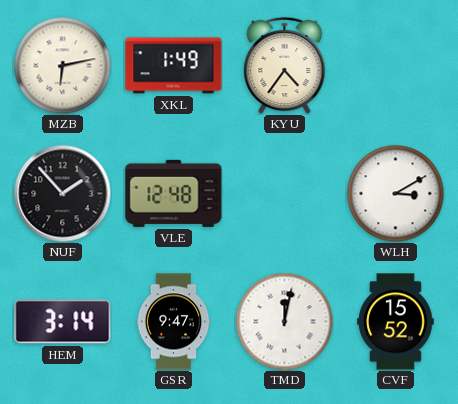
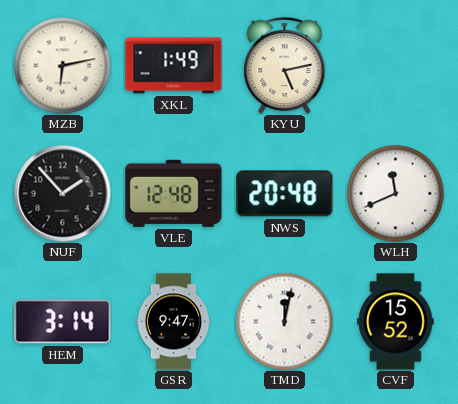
KYU: 4:36 -> 5:13
NWS: none -> 20:48
WLH: 3:10 -> 11:41
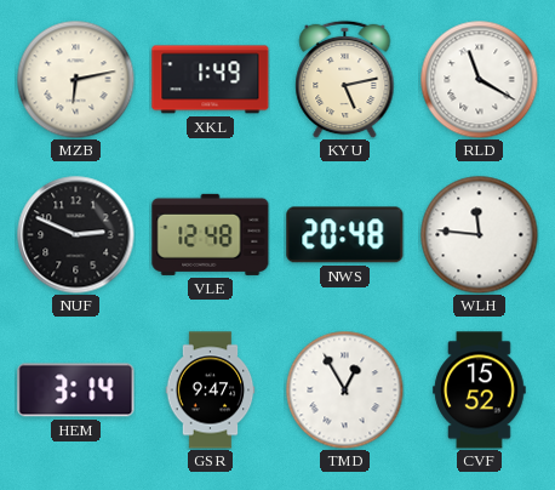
RLD: none -> 11:20
NUF: 1:53 -> 2:49
WLH: 11:41 -> 11:46
TMD: 12:02 -> 12:55
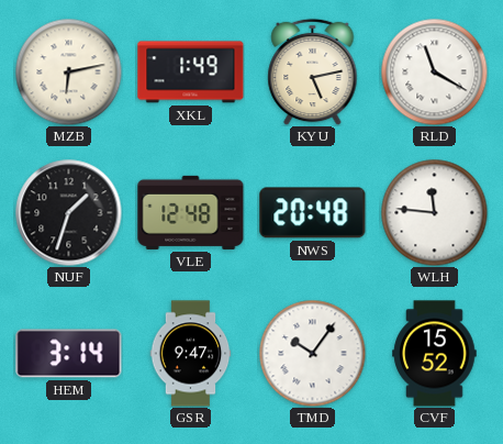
NUF: 2:49 -> 1:33
TMD: 12:55 -> 10:06
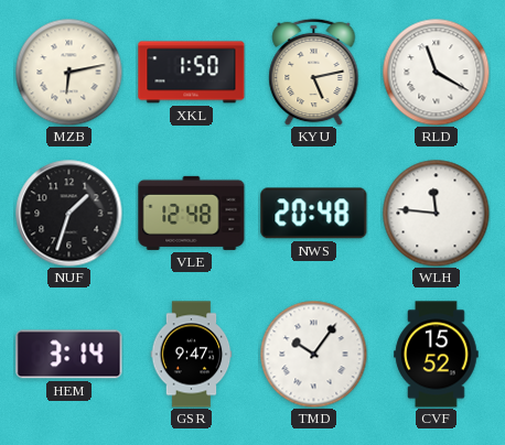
XKL: 1:49 -> 1:50
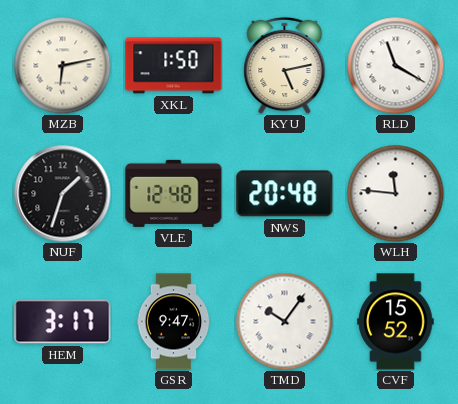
HEM: 3:14 -> 3:17
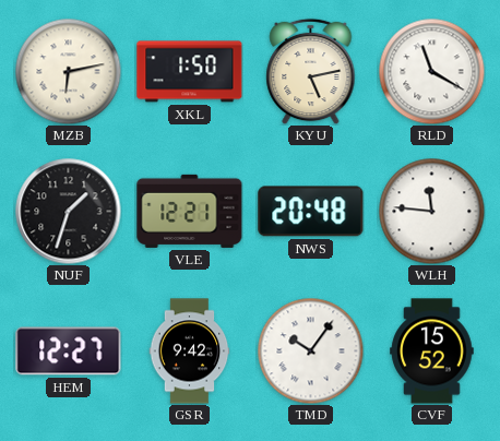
VLE: 12:48 -> 12:21
HEM: 3:17 -> 12:27
GSR: 9:47 -> 9:42
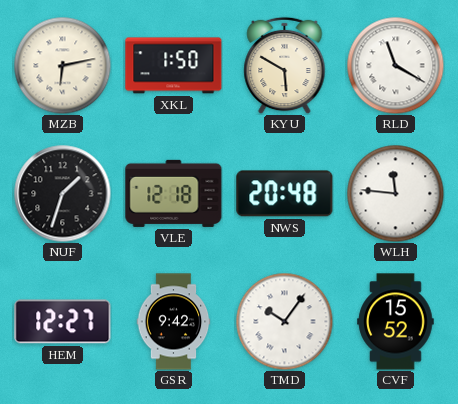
KYU: 5:13 -> 5:50
VLE: 12:21 -> 12:18
